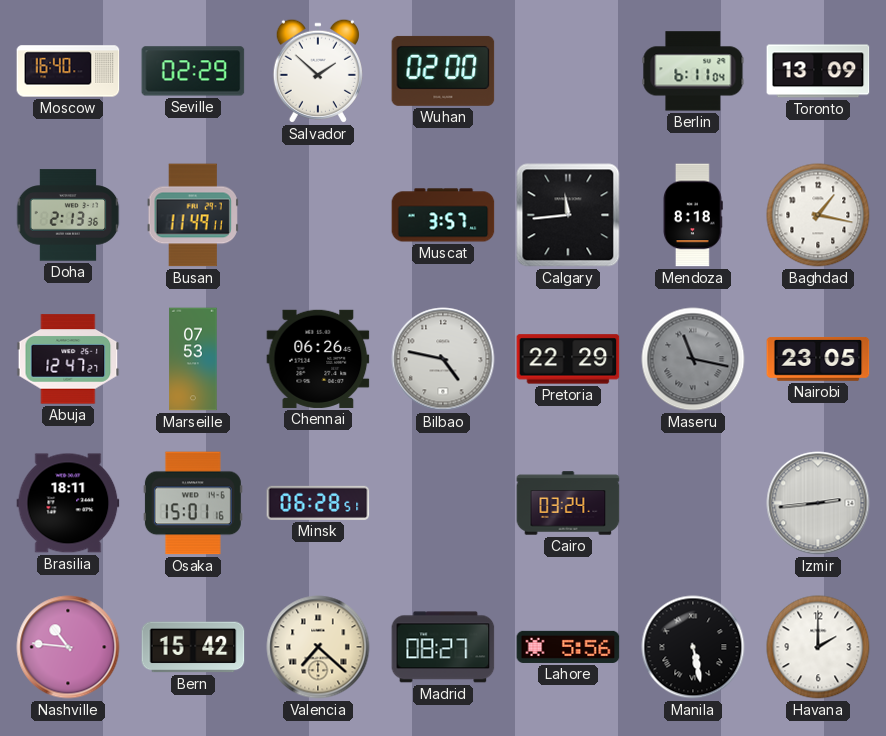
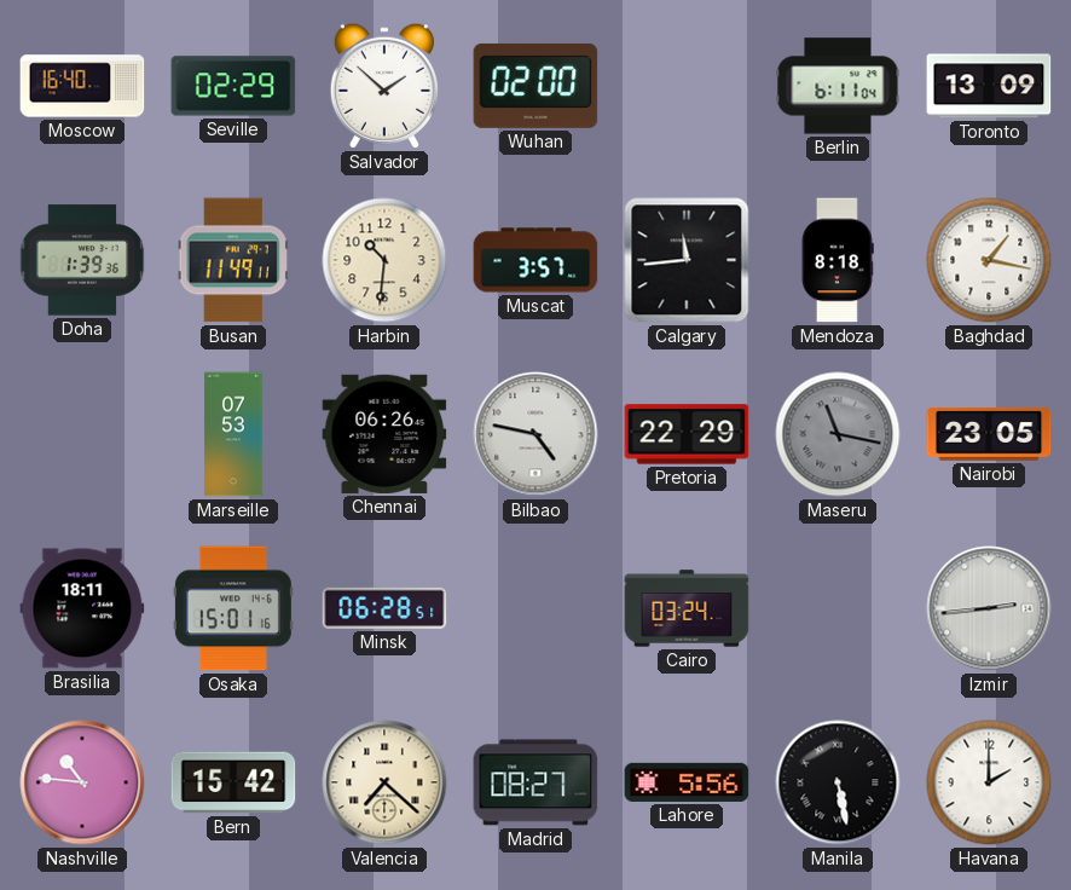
Doha: 2:13 -> 1:39
Harbin: none -> 10:31
Abuja: 12:47 -> none
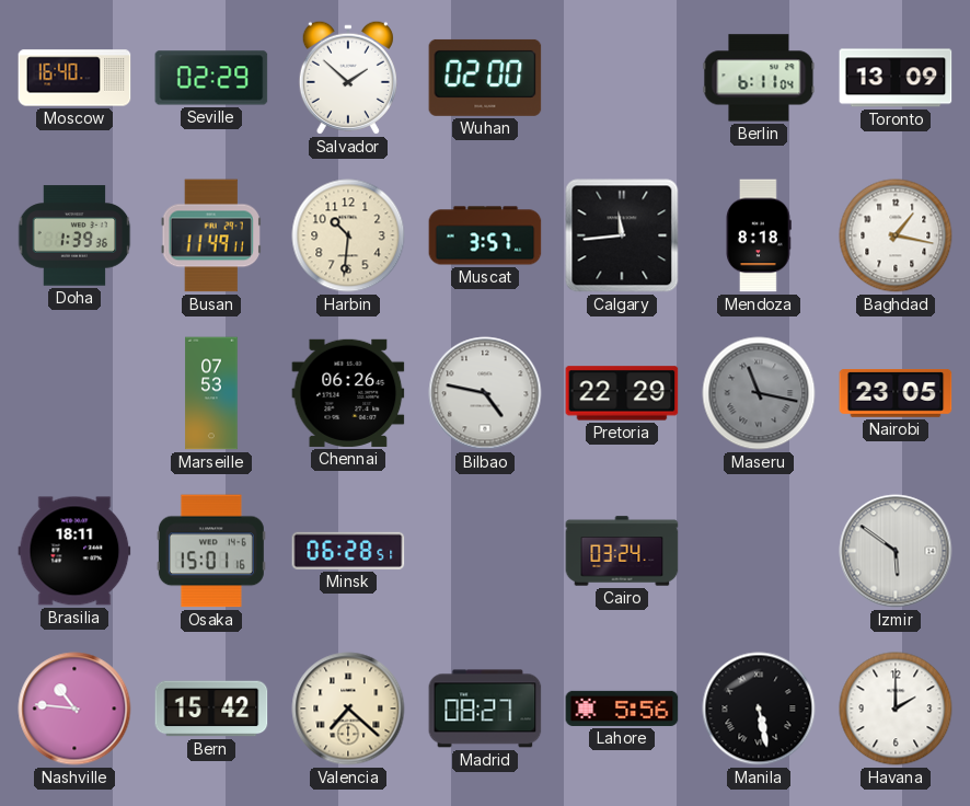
Izmir: 2:44 -> 5:51
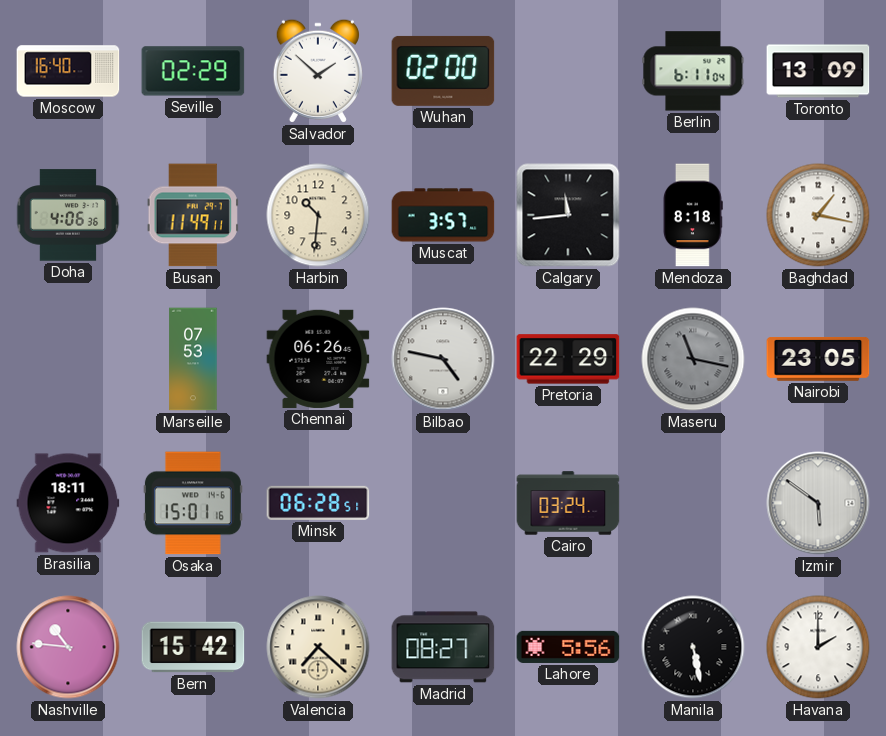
Doha: 1:39 -> 4:06
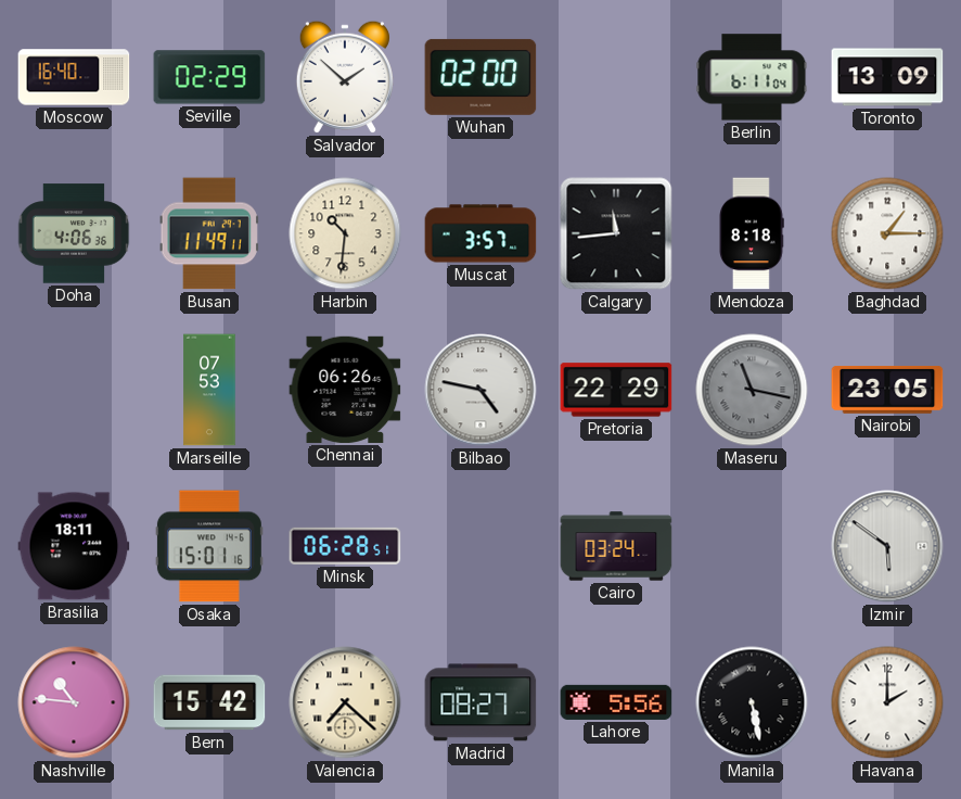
Baghdad: 1:17 -> 1:15
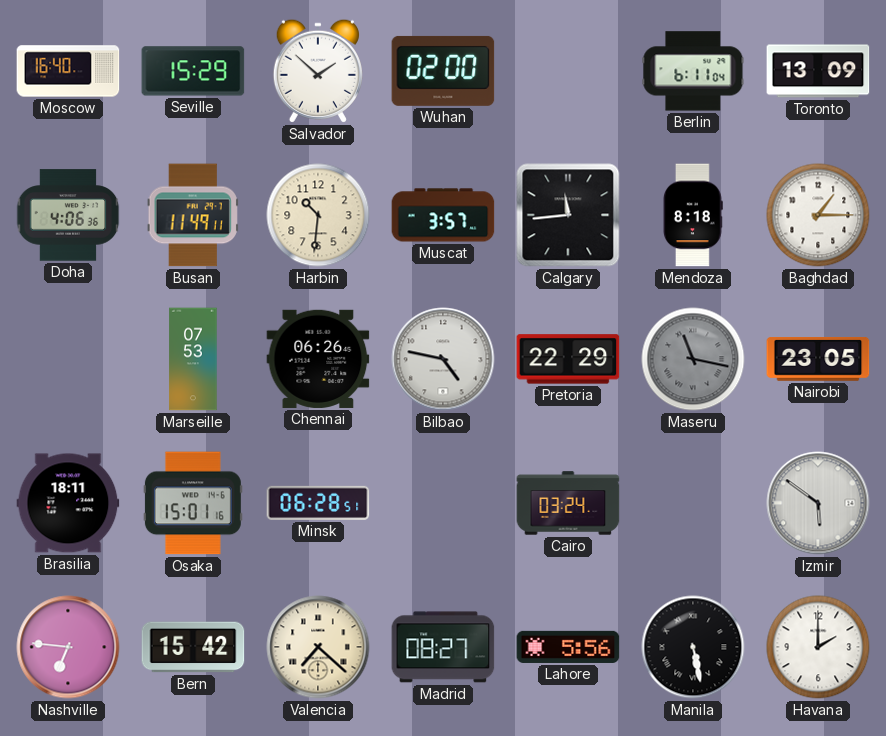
Seville: 02:29 -> 15:29
Nashville: 10:46 -> 6:46
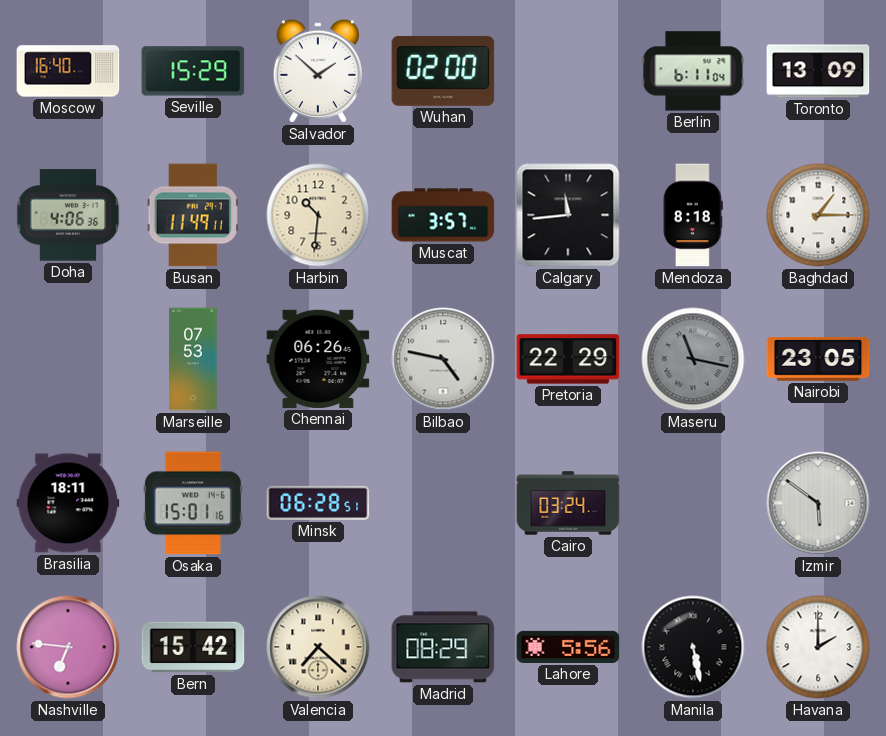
Madrid: 08:27 -> 08:29
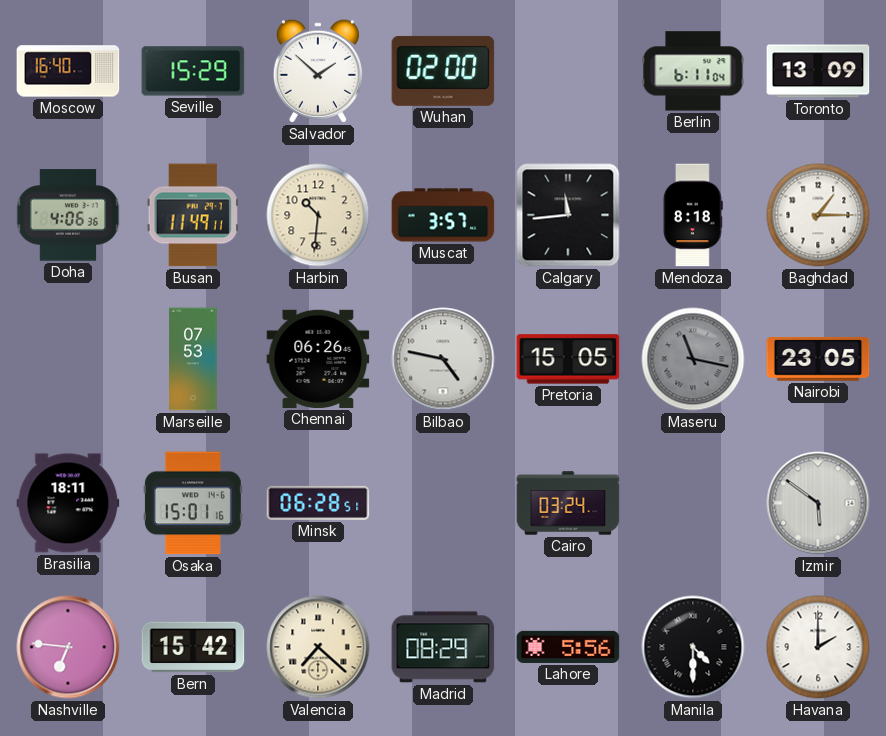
Pretoria: 22:29 -> 15:05
Manila: 5:28 -> 4:30
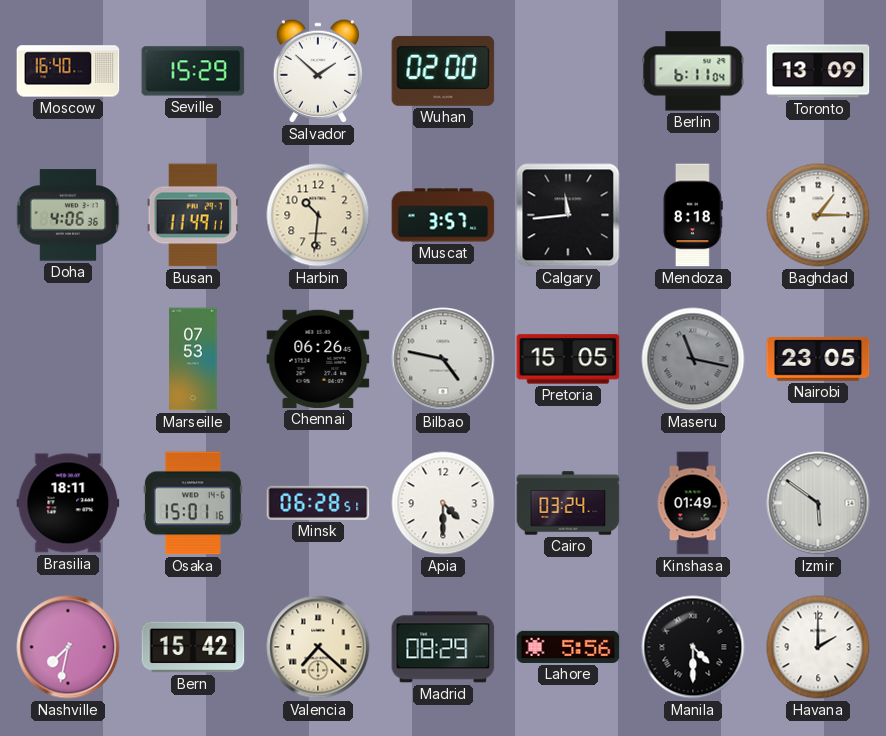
Apia: none -> 4:30
Kinshasa: none -> 01:49
Nashville: 6:46 -> 7:32
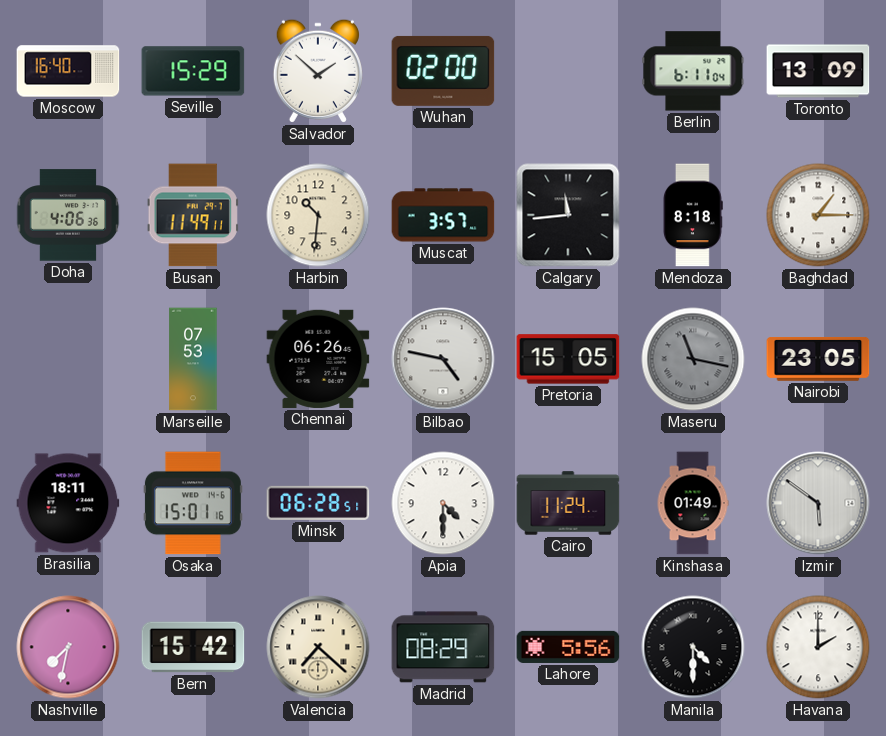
Cairo: 03:24 -> 11:24
